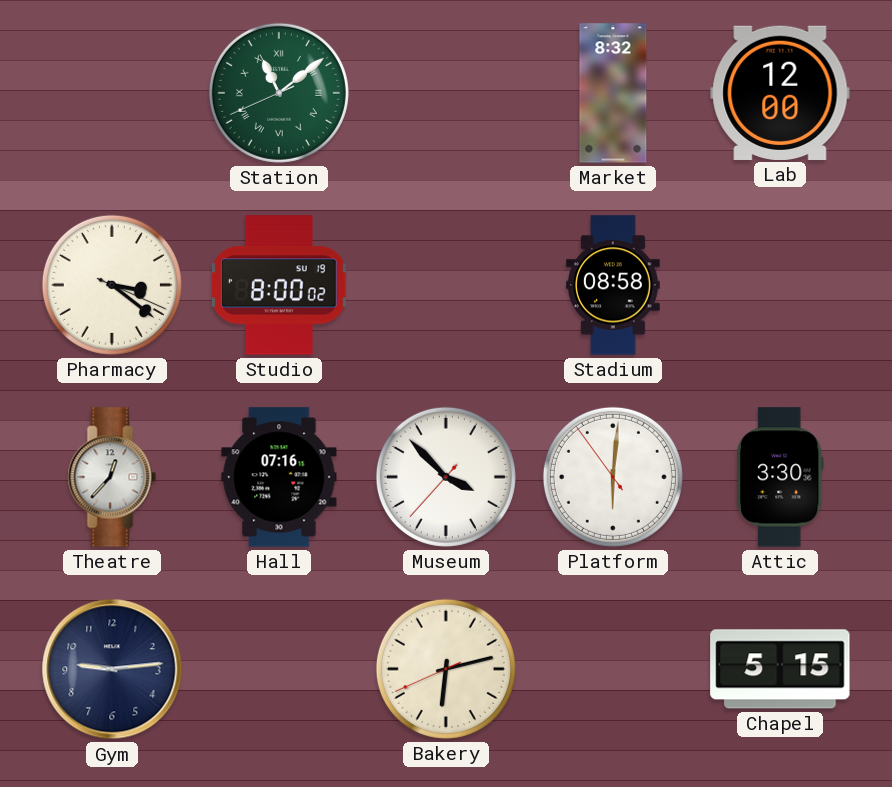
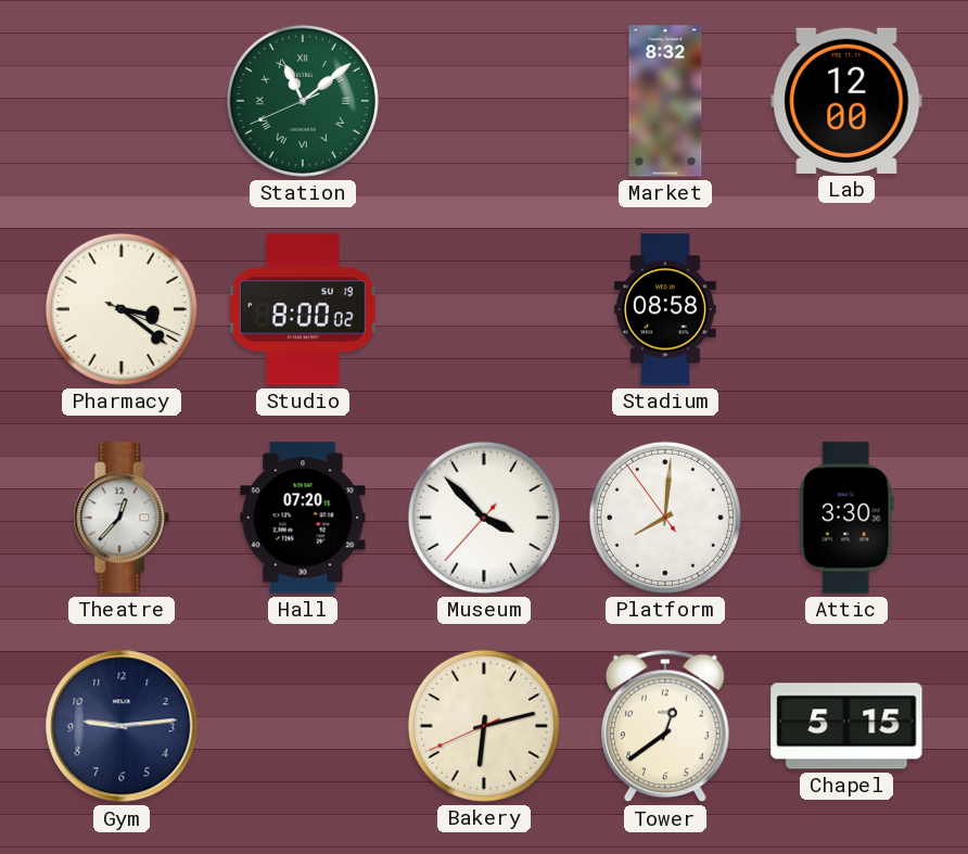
Hall: 07:16 -> 07:20
Platform: 6:00 -> 8:00
Tower: none -> 12:39
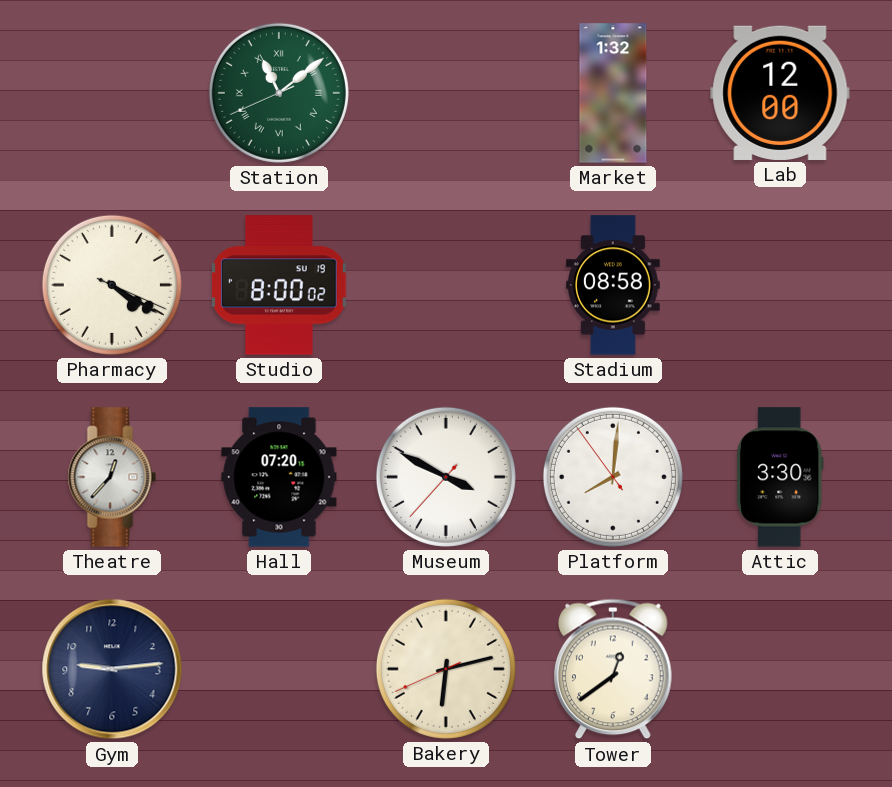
Market: 8:32 -> 1:32
Pharmacy: 3:21 -> 4:20
Museum: 3:52 -> 3:49
Chapel: 5:15 -> none
